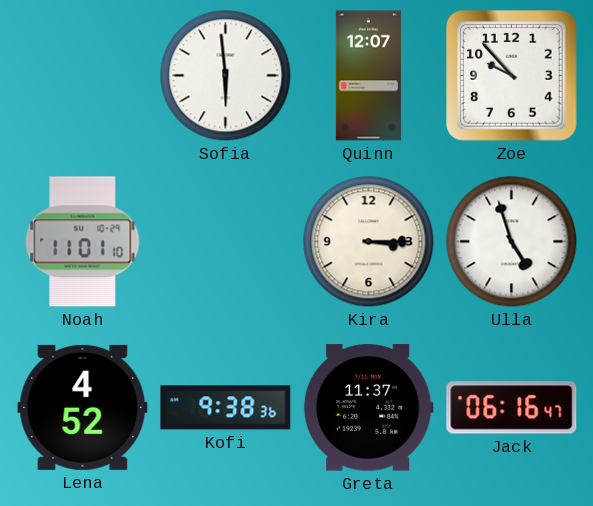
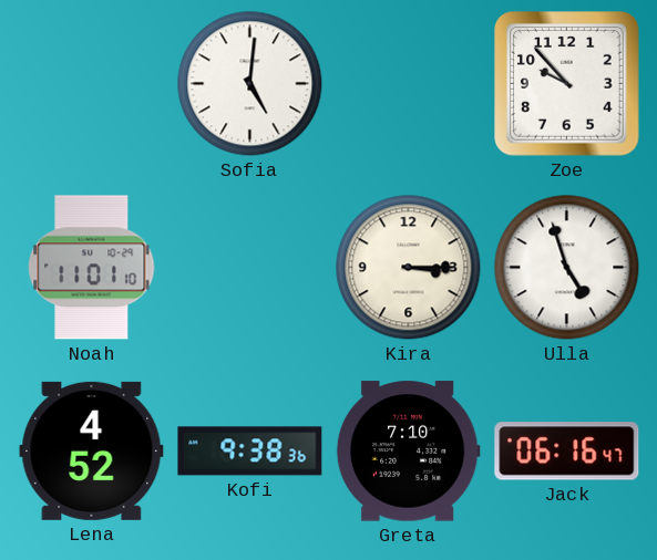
Sofia: 5:59 -> 5:01
Quinn: 12:07 -> none
Greta: 11:37 -> 7:10
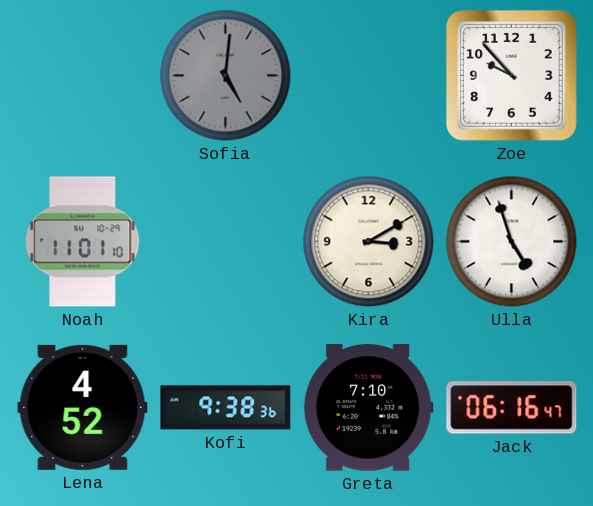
Sofia dial: white -> grey
Kira: 3:15 -> 3:10
